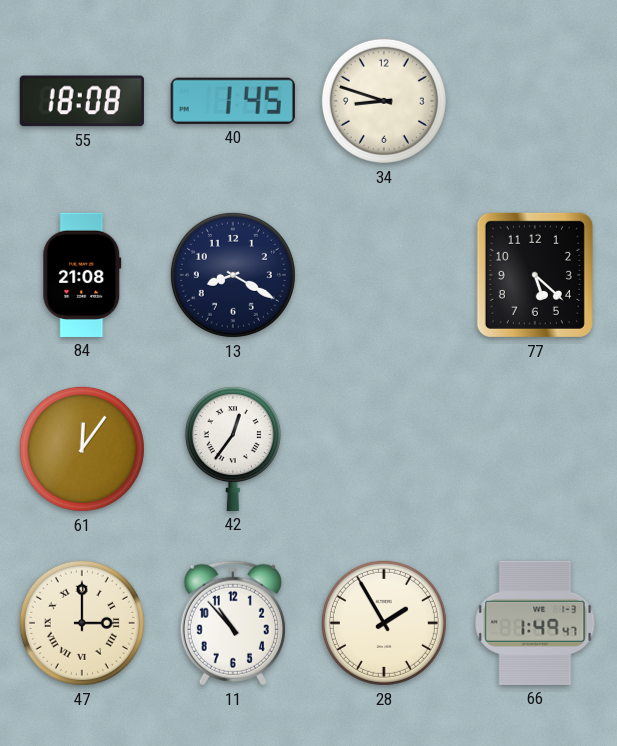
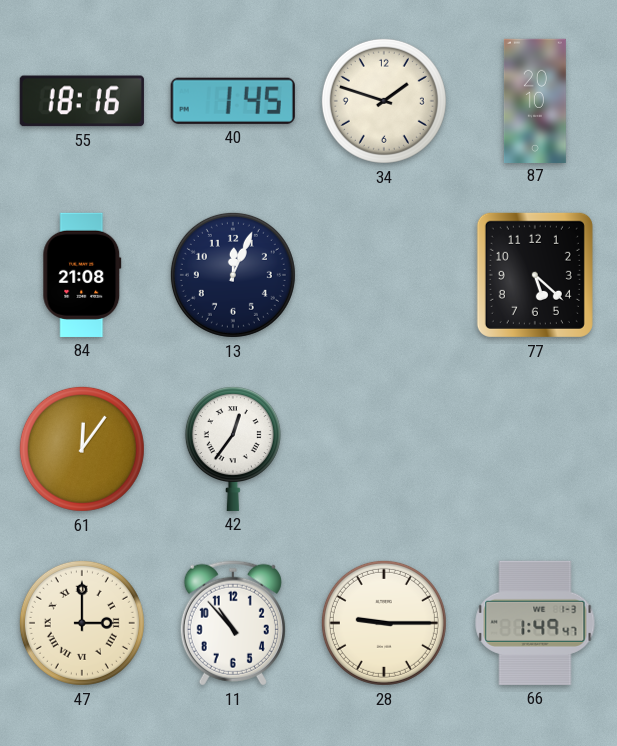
55: 18:08 -> 18:16
34: 8:48 -> 1:48
87: none -> 20:10
13: 8:20 -> 12:04
28: 1:55 -> 9:15
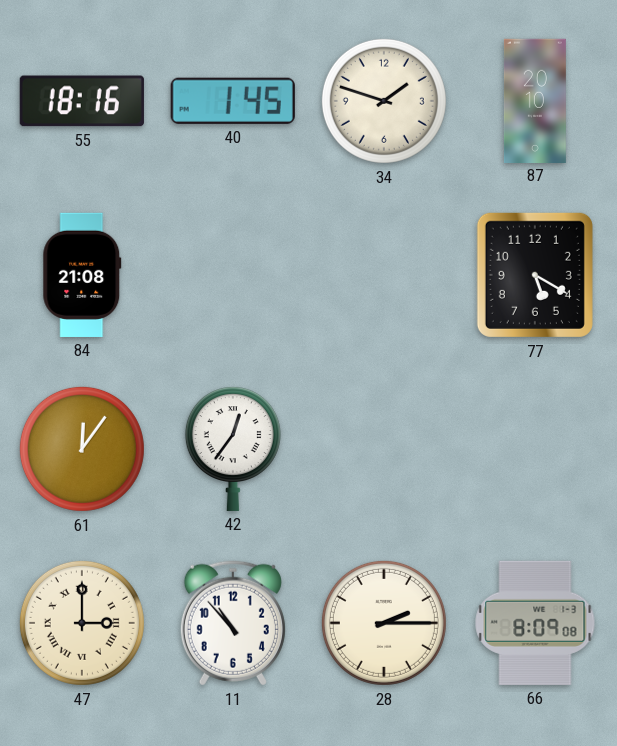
13: 12:04 -> none
77: 5:22 -> 5:20
28: 9:15 -> 2:15
66: 1:49 -> 8:09
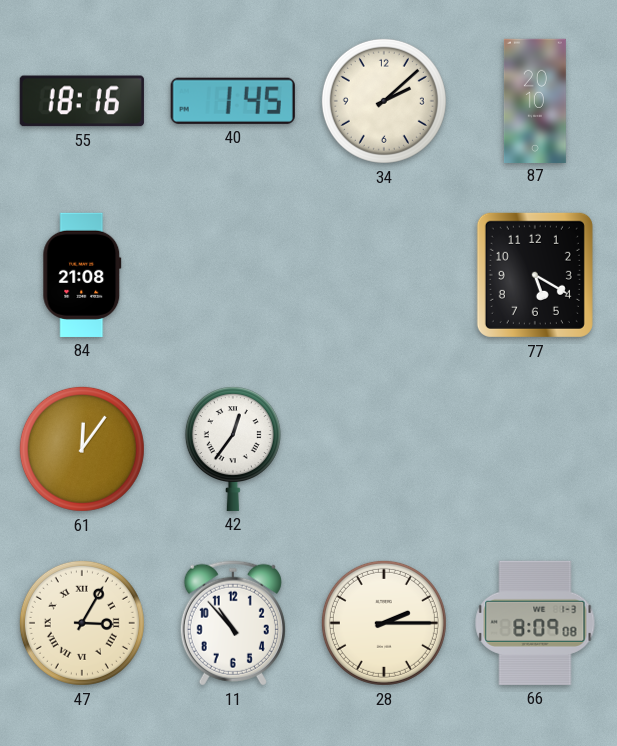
34: 1:48 -> 2:08
47: 3:00 -> 3:05
